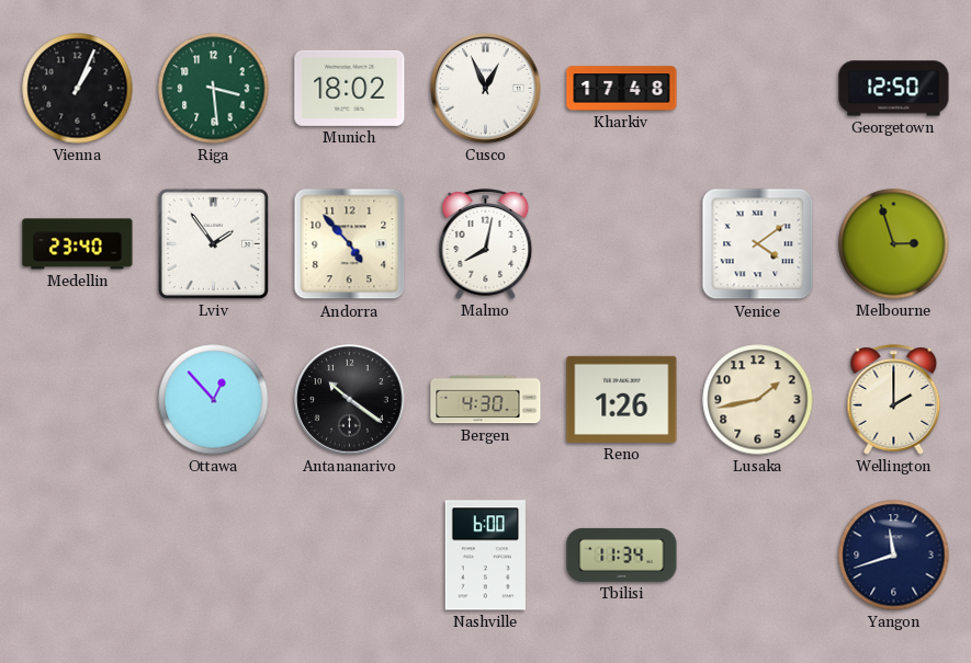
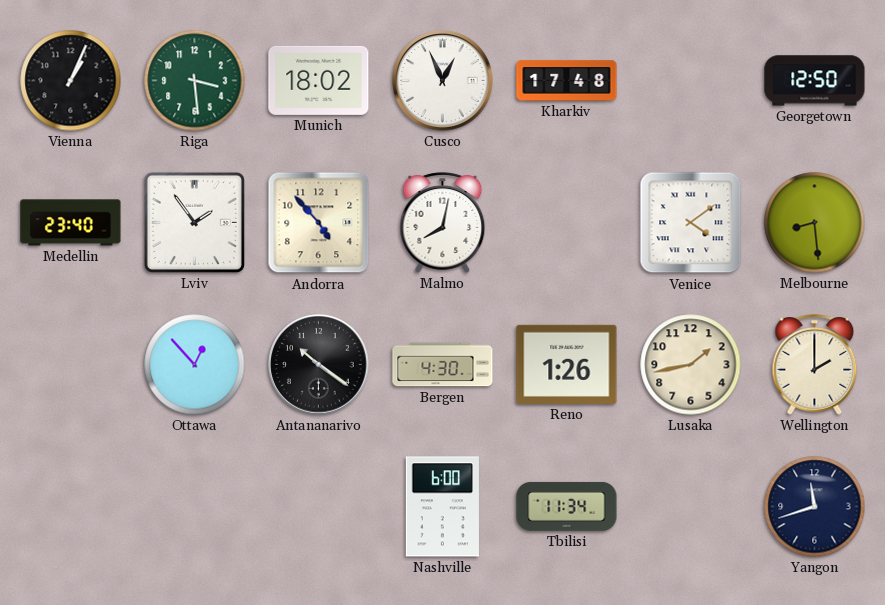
Melbourne: 2:57 -> 8:29
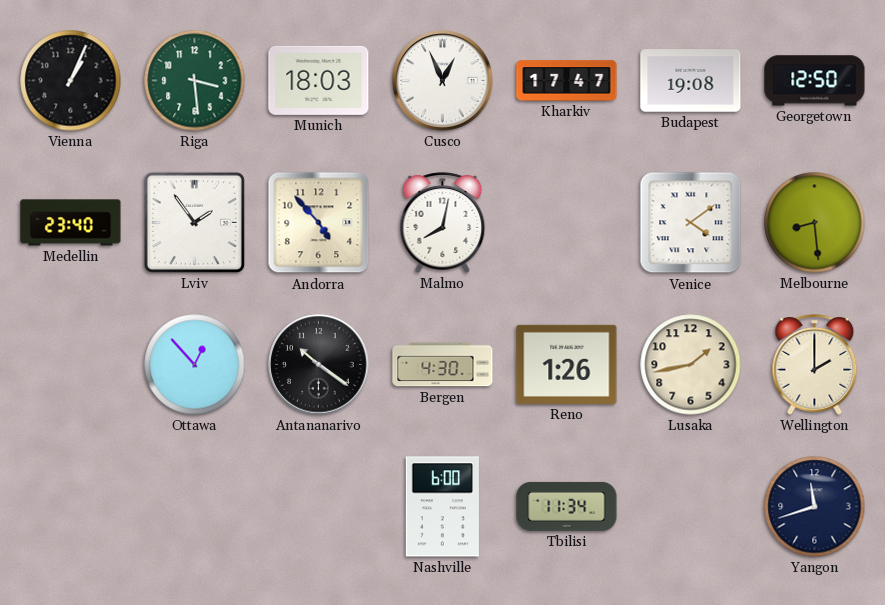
Munich: 18:02 -> 18:03
Kharkiv: 17:48 -> 17:47
Budapest: none -> 19:08
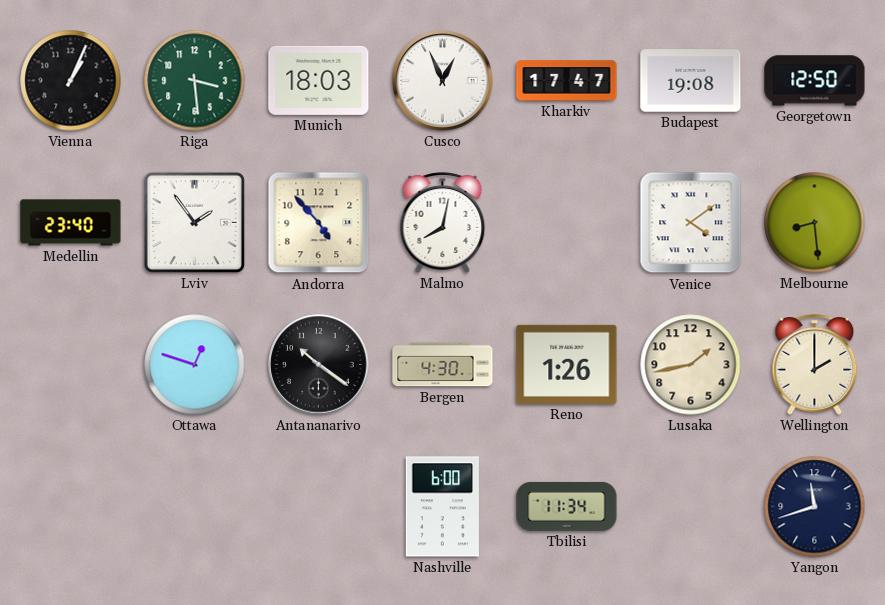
Ottawa: 12:53 -> 12:48
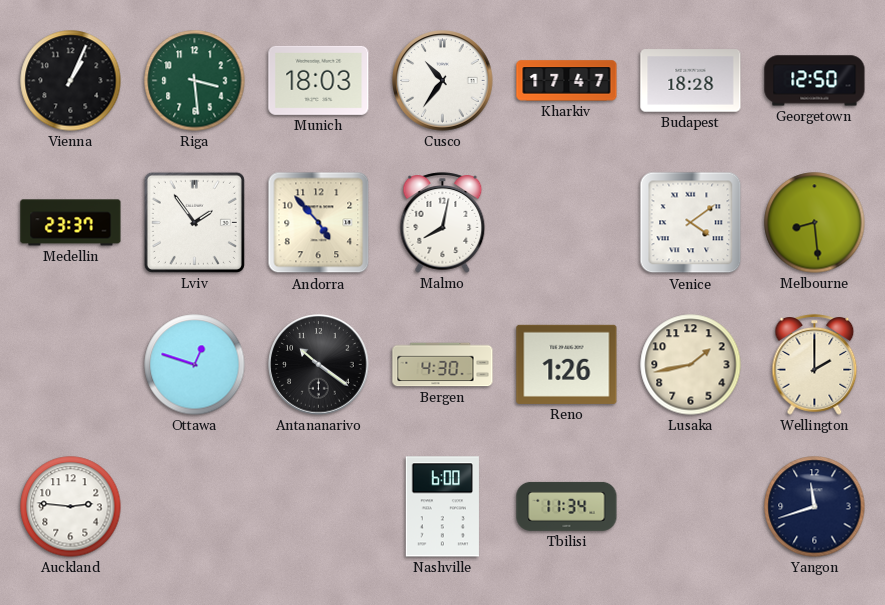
Cusco: 12:56 -> 10:36
Budapest: 19:08 -> 18:28
Medellin: 23:40 -> 23:37
Auckland: none -> 2:46
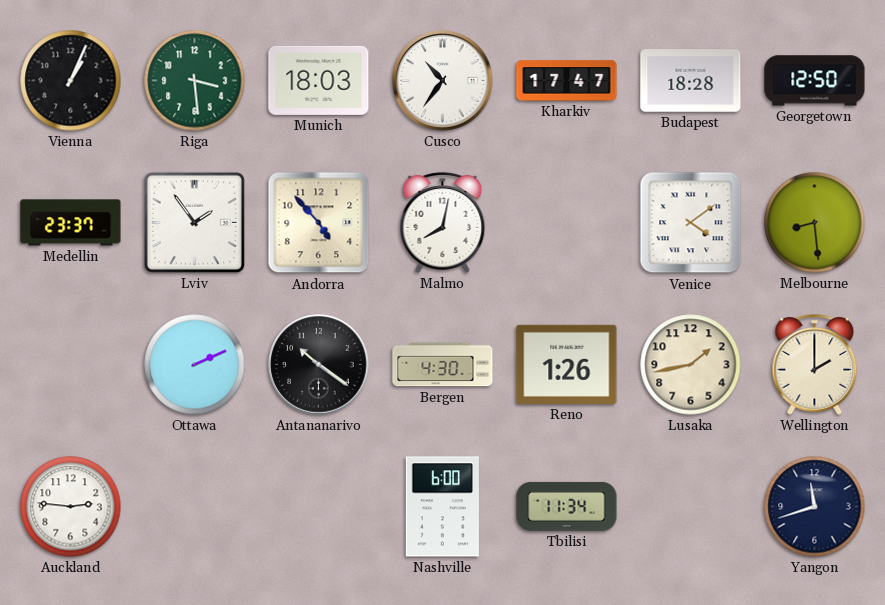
Ottawa: 12:48 -> 2:11
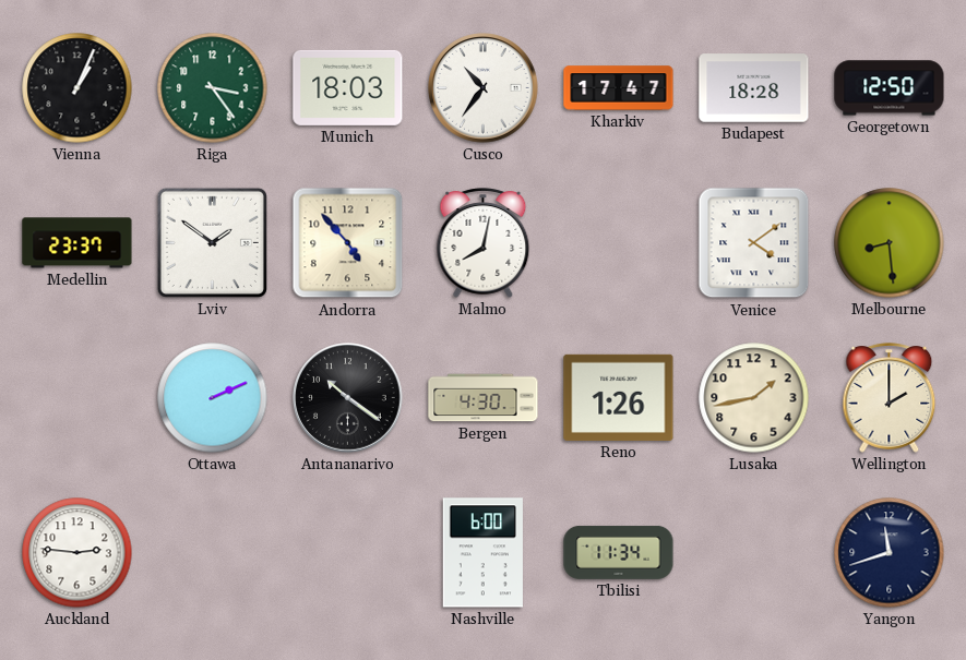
Riga: 3:29 -> 3:24
Lviv: 1:54 -> 1:51
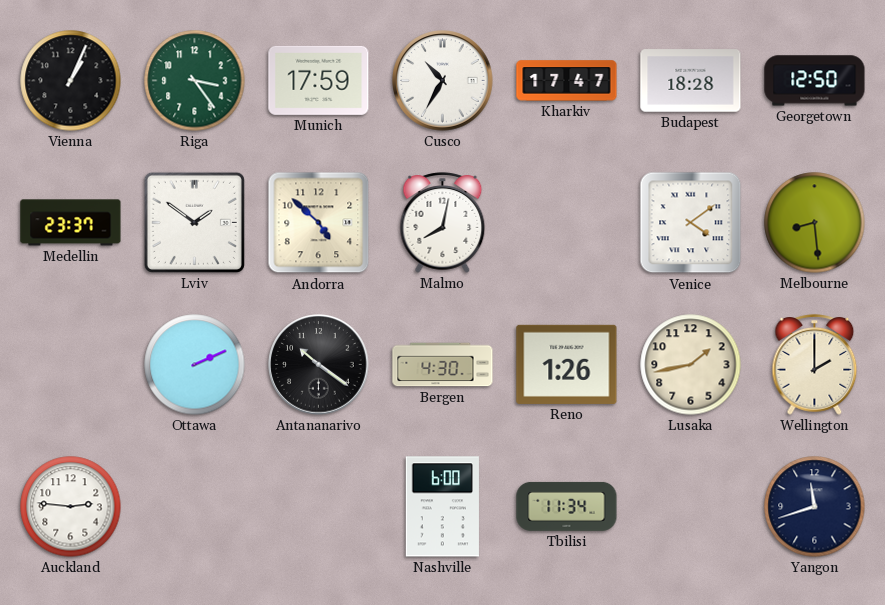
Munich: 18:03 -> 17:59
Cusco: 10:36 -> 10:35
Andorra: 4:53 -> 4:52
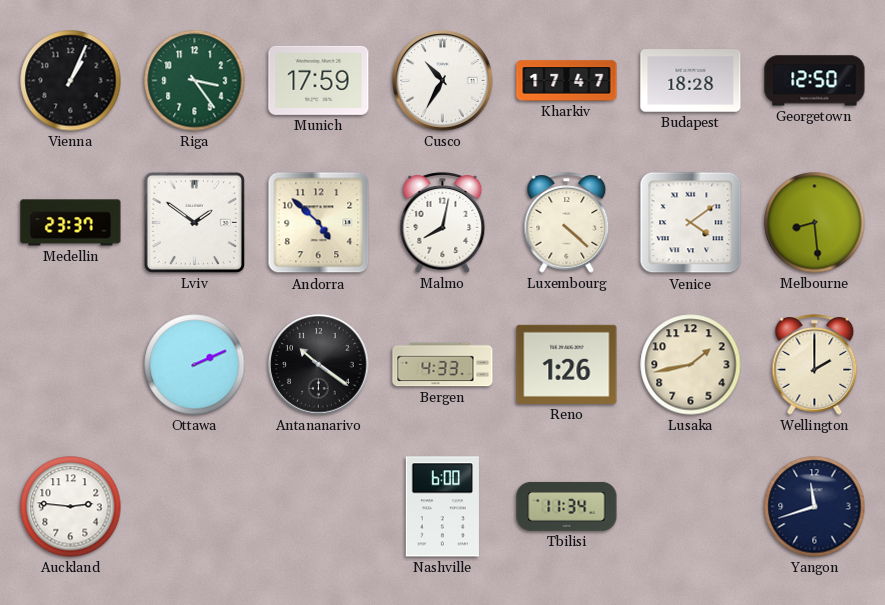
Luxembourg: none -> 4:22
Bergen: 4:30 -> 4:33
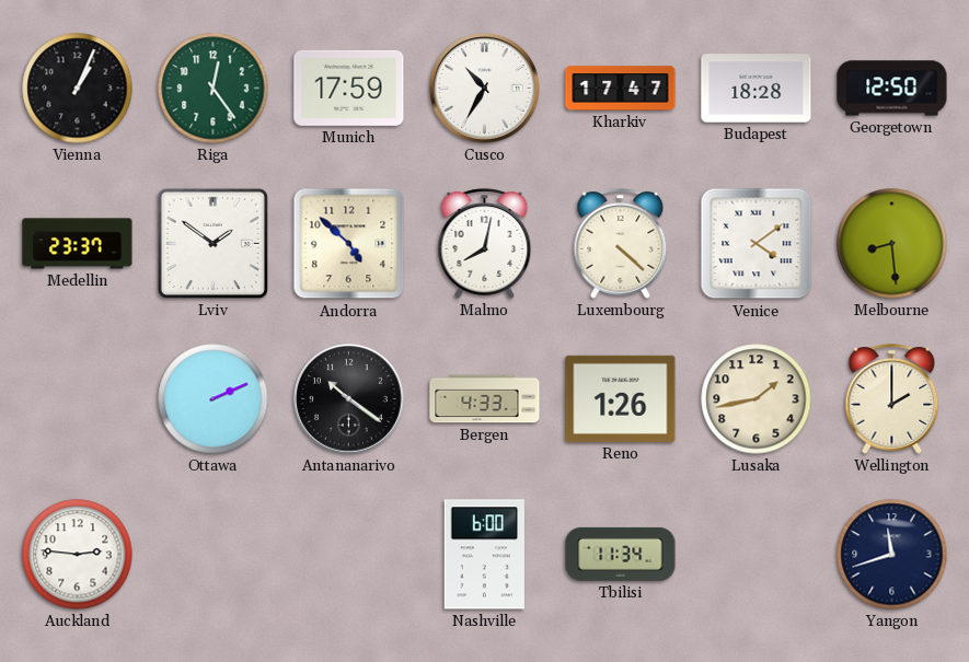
Riga: 3:24 -> 12:24
